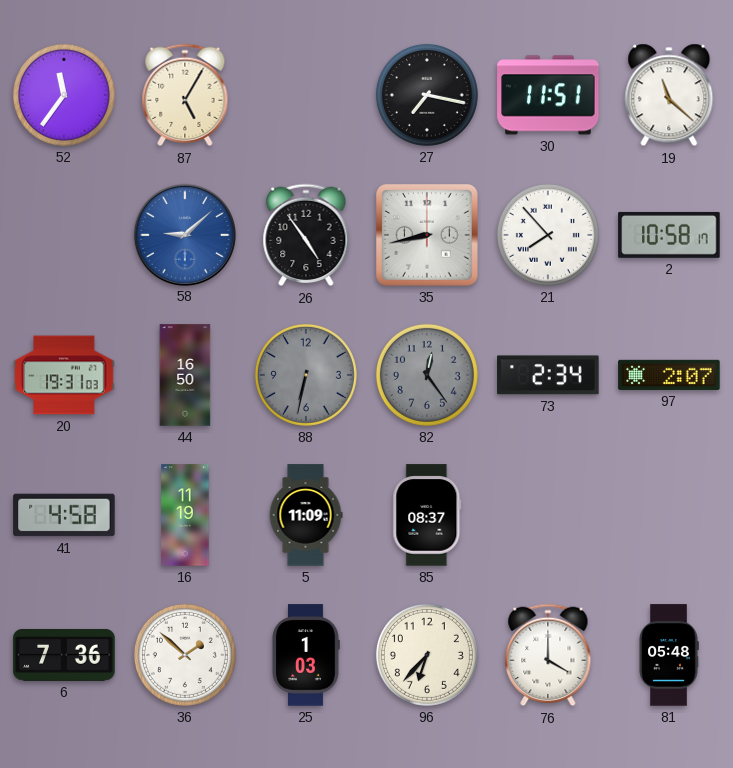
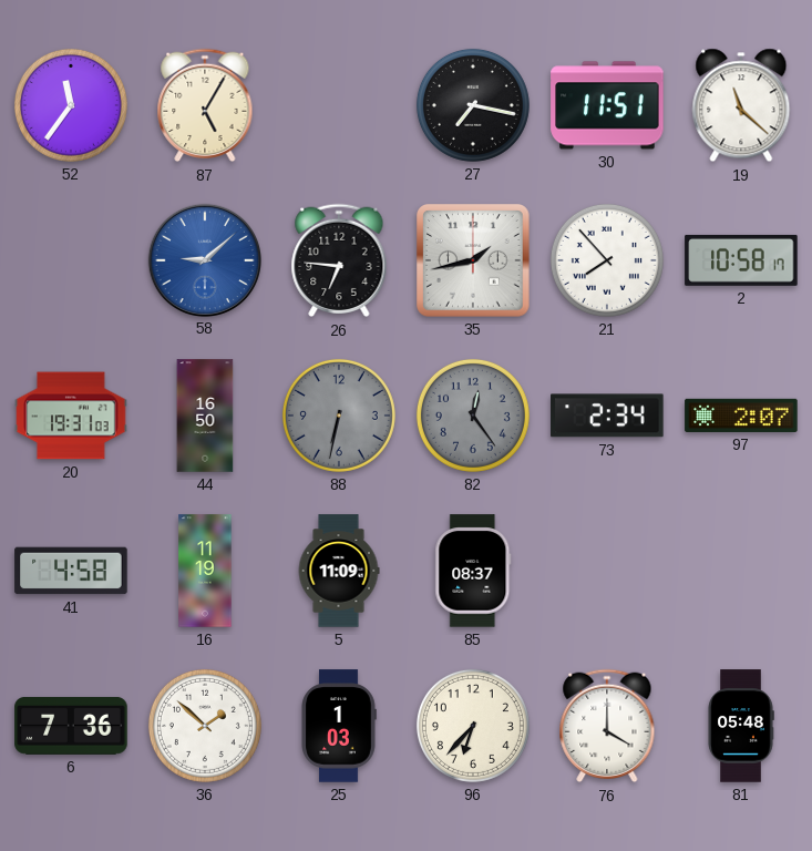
26: 4:54 -> 6:46
35: 8:43 -> 1:43
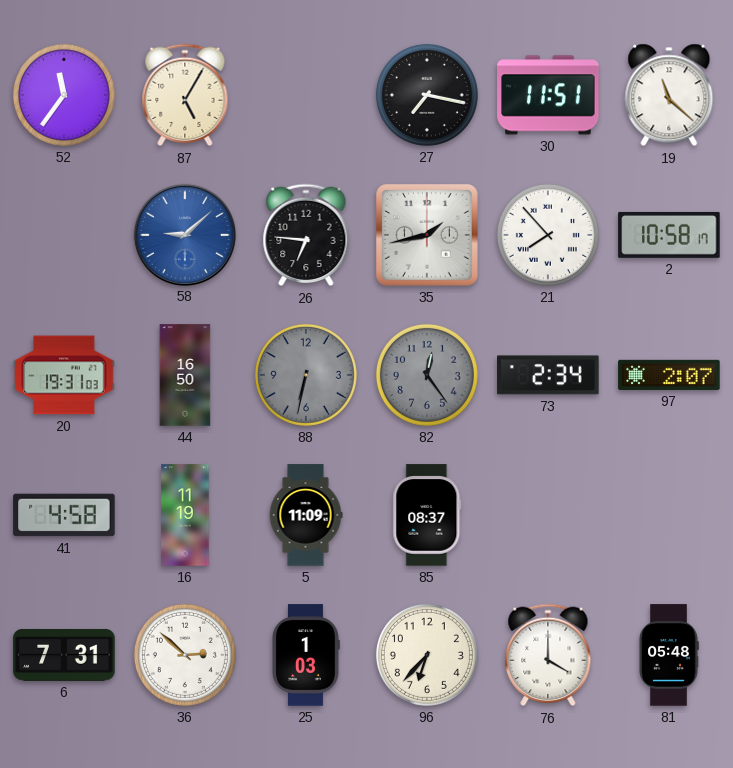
6: 7:36 -> 7:31
36: 1:52 -> 2:52
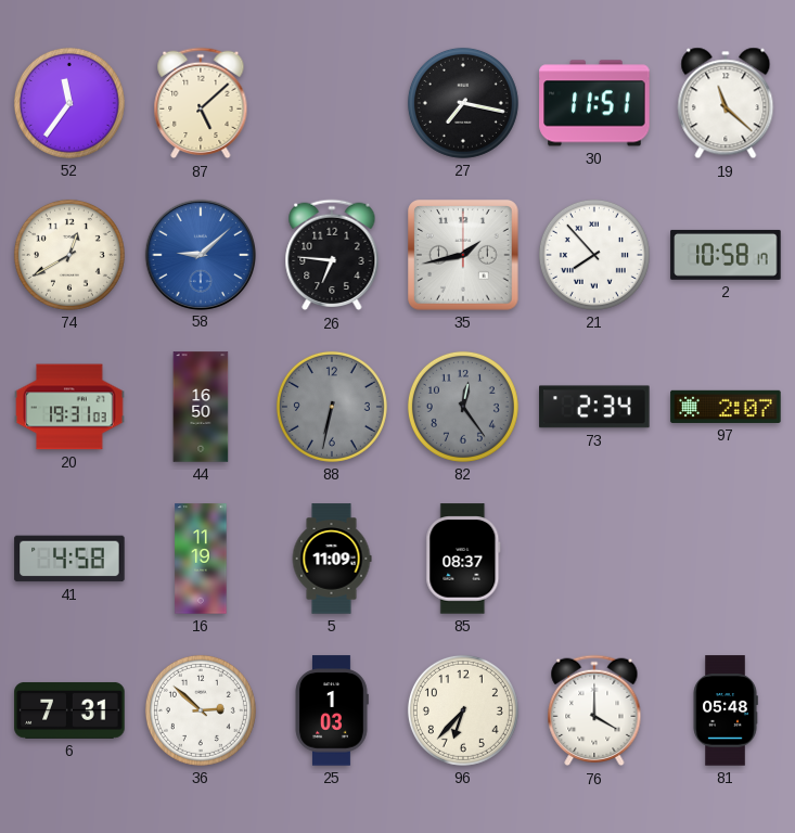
87: 5:05 -> 5:08
74: none -> 12:40
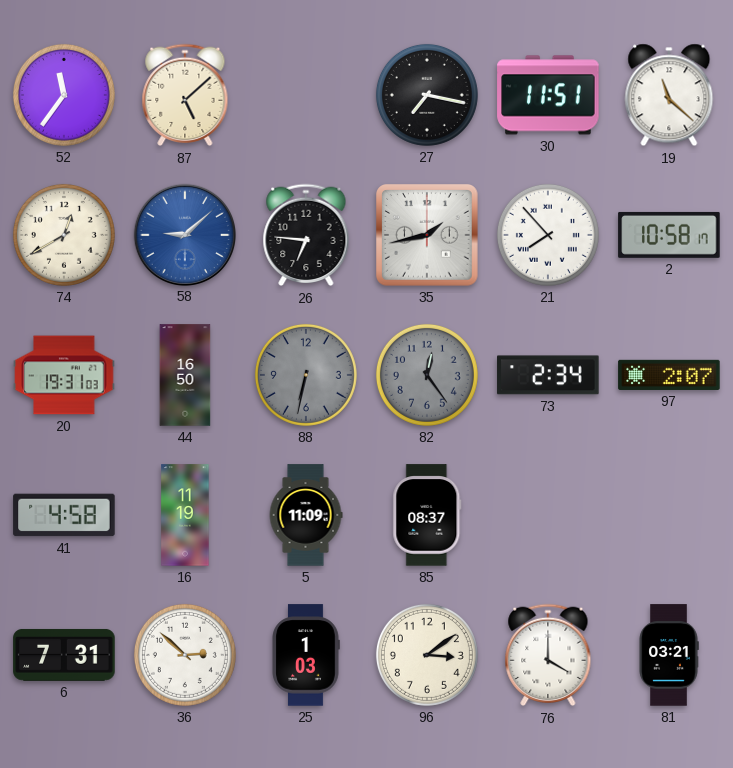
96: 6:37 -> 3:09
81: 05:48 -> 03:21
